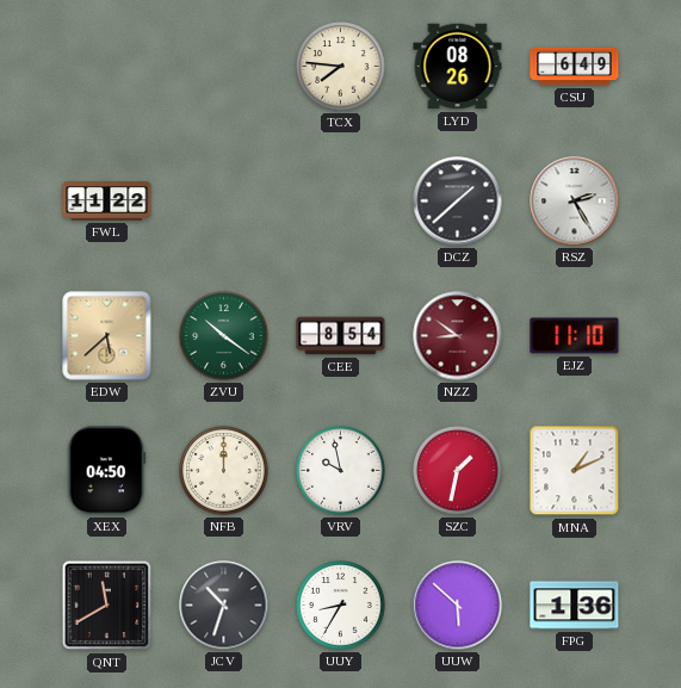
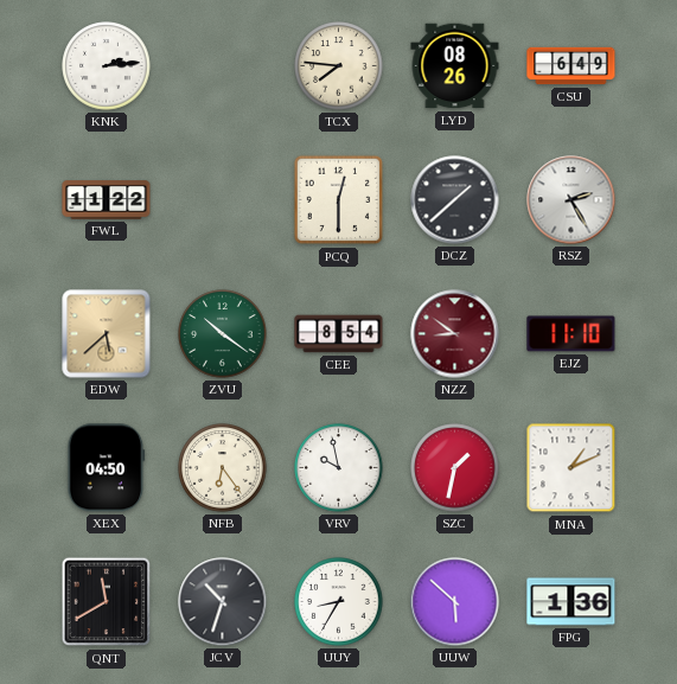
KNK: none -> 2:14
PCQ: none -> 12:30
NFB: 12:00 -> 6:24
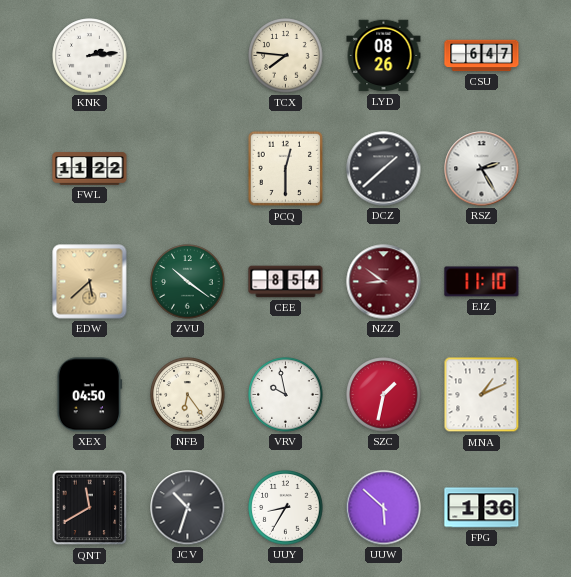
CSU: 6:49 -> 6:47
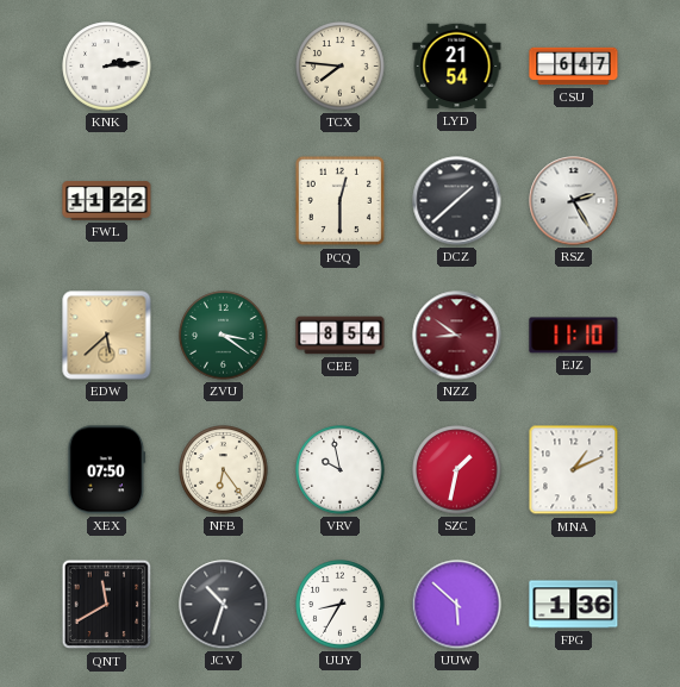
LYD: 08:26 -> 21:54
ZVU: 10:21 -> 3:21
XEX: 04:50 -> 07:50
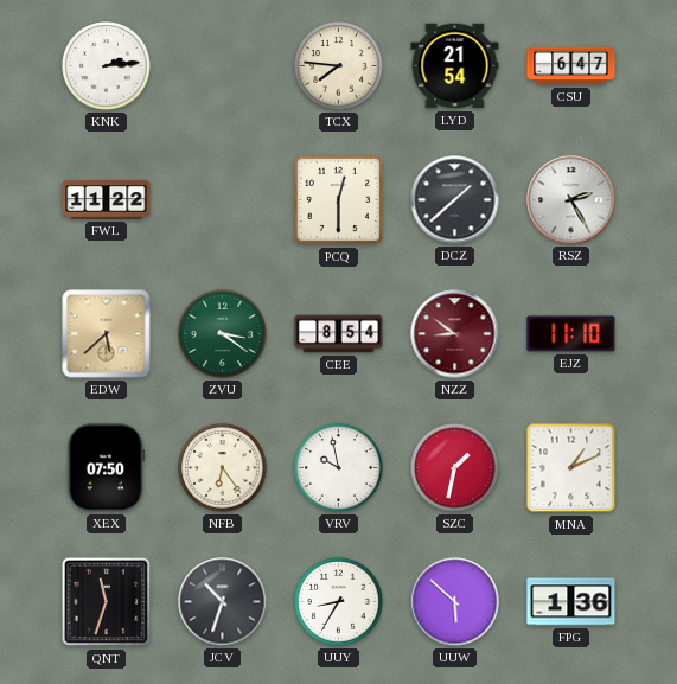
QNT: 11:40 -> 11:33
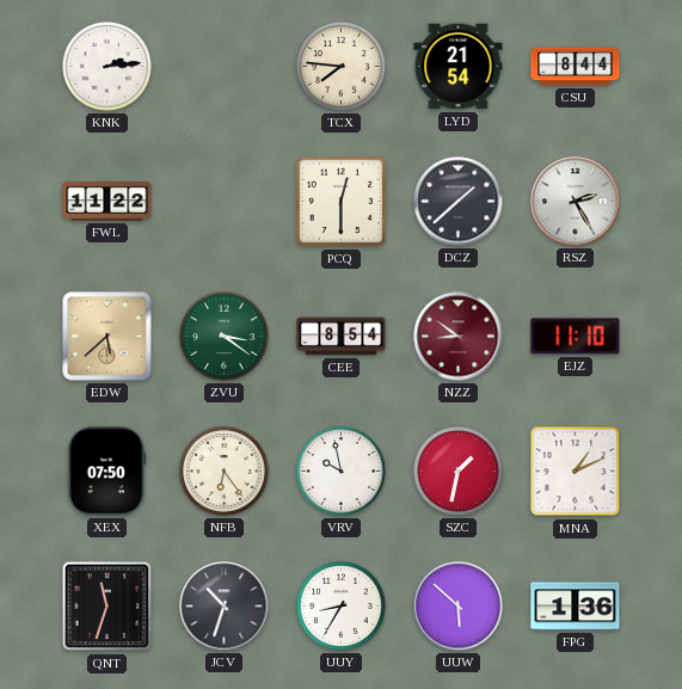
CSU: 6:47 -> 8:44
